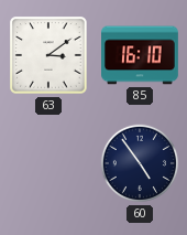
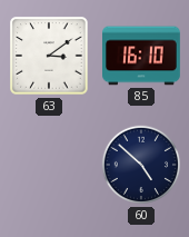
60: 4:54 -> 4:52
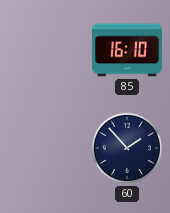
63: 3:09 -> none
60: 4:52 -> 1:53
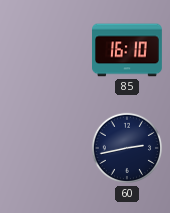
60: 1:53 -> 2:43
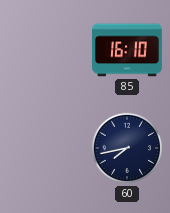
60: 2:43 -> 7:43
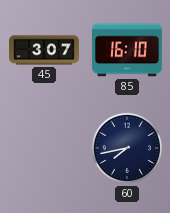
45: none -> 3:07
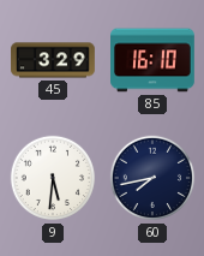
45: 3:07 -> 3:29
9: none -> 5:31
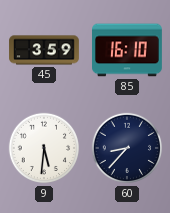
45: 3:29 -> 3:59
60: 7:43 -> 8:37
